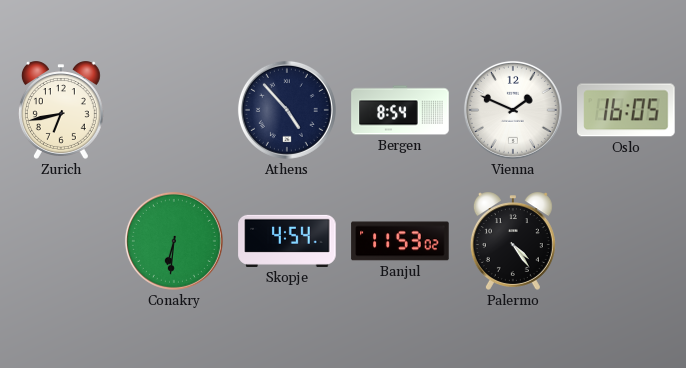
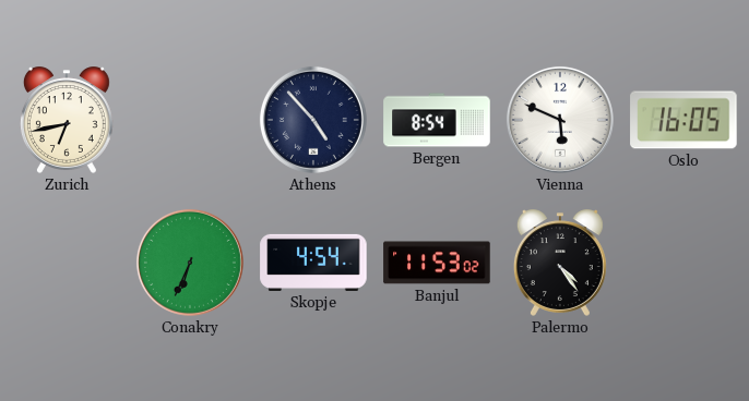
Vienna: 1:49 -> 5:49
Conakry: 6:31 -> 6:34
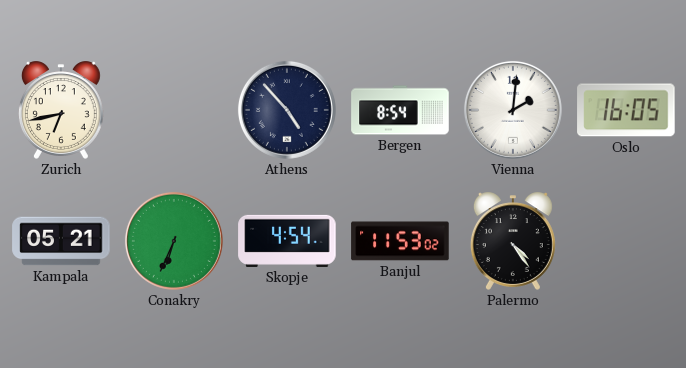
Vienna: 5:49 -> 2:01
Kampala: none -> 05:21
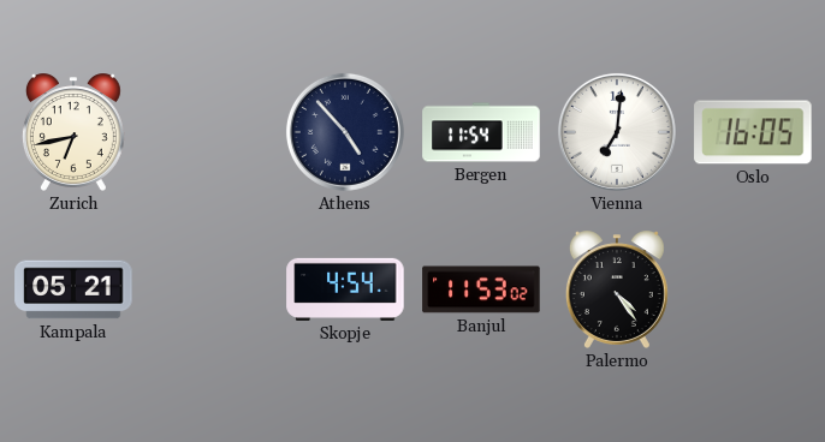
Bergen: 8:54 -> 11:54
Vienna: 2:01 -> 7:01
Conakry: 6:34 -> none
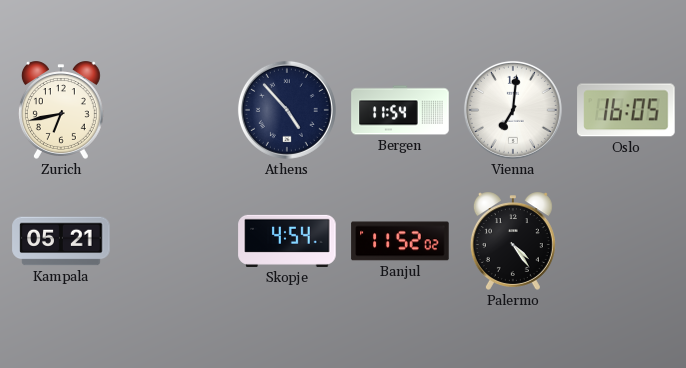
Banjul: 11:53 -> 11:52
